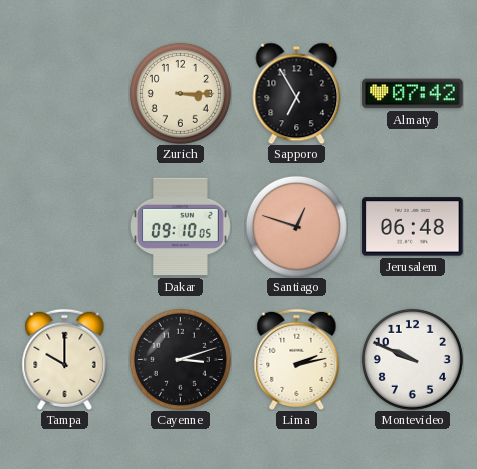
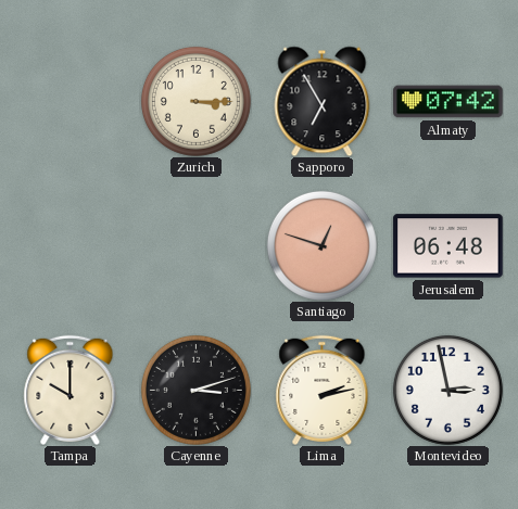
Dakar: 09:10 -> none
Montevideo: 9:49 -> 2:58
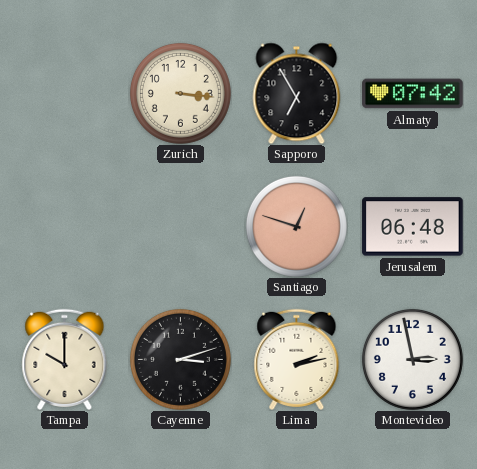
Zurich: 3:15 -> 3:16
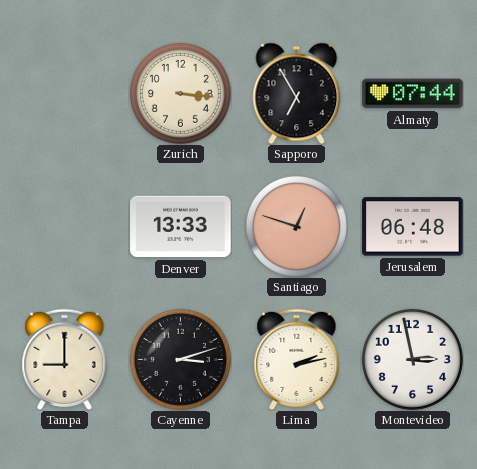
Almaty: 07:42 -> 07:44
Denver: none -> 13:33
Tampa: 10:00 -> 9:00
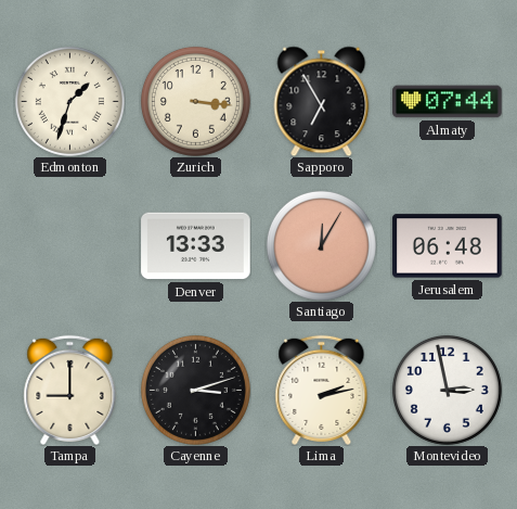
Edmonton: none -> 1:33
Santiago: 12:48 -> 12:05
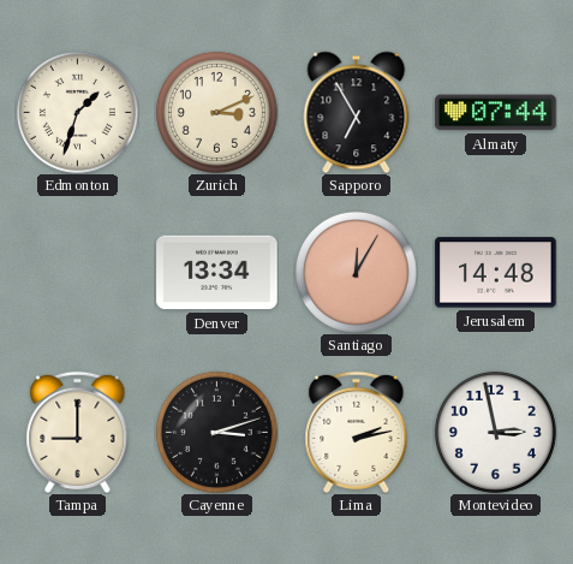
Zurich: 3:16 -> 3:11
Denver: 13:33 -> 13:34
Jerusalem: 06:48 -> 14:48
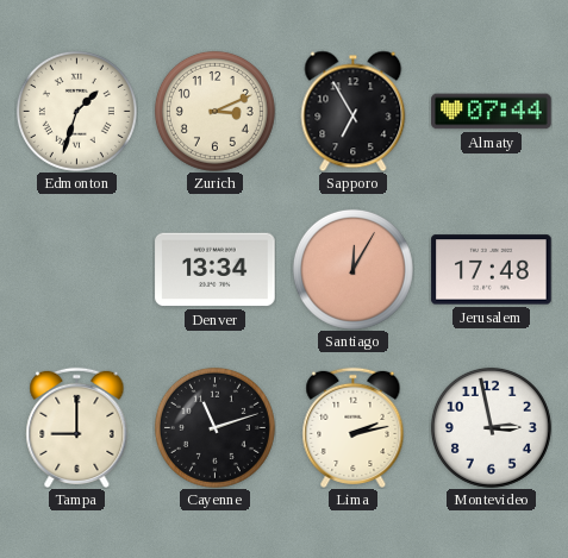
Jerusalem: 14:48 -> 17:48
Cayenne: 3:12 -> 11:12
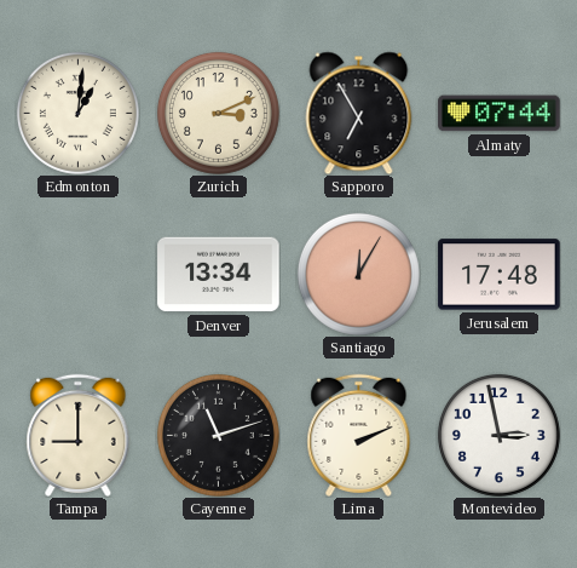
Edmonton: 1:33 -> 1:01
Lima: 2:13 -> 2:11
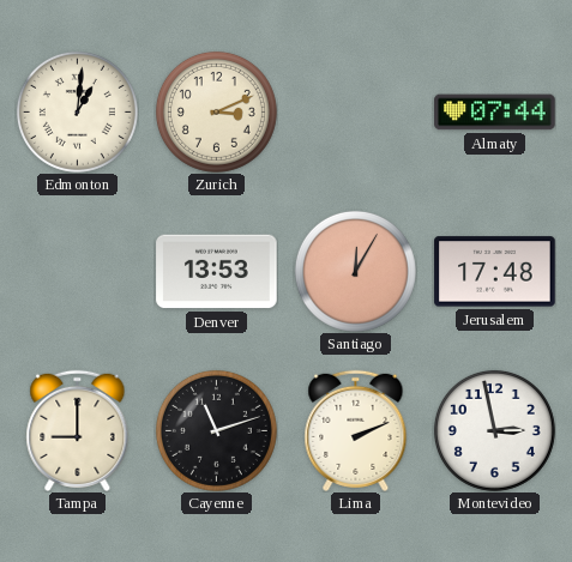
Sapporo: 6:55 -> none
Denver: 13:34 -> 13:53
